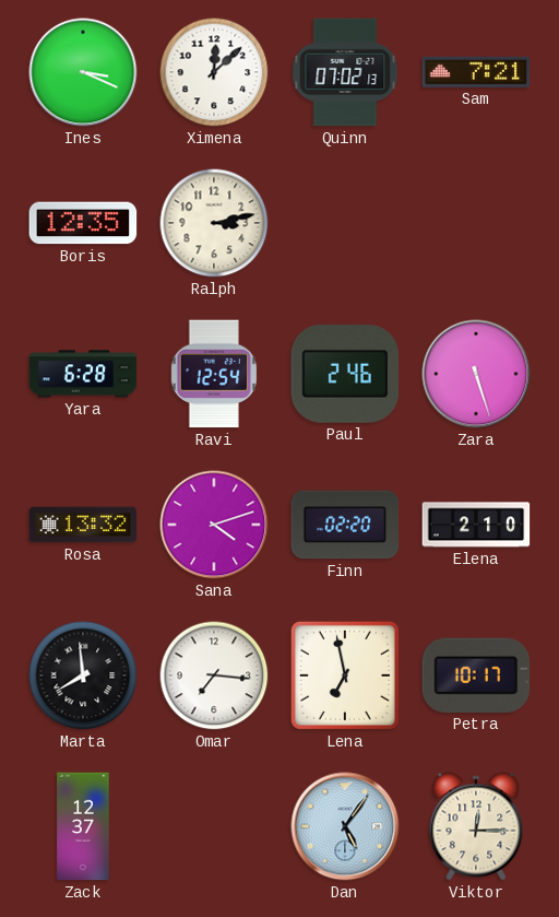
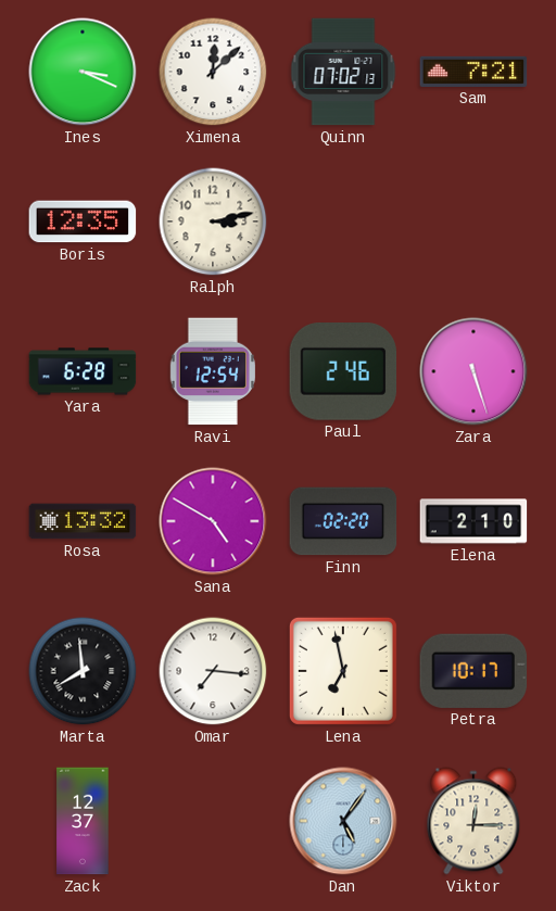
Sana: 4:12 -> 4:50
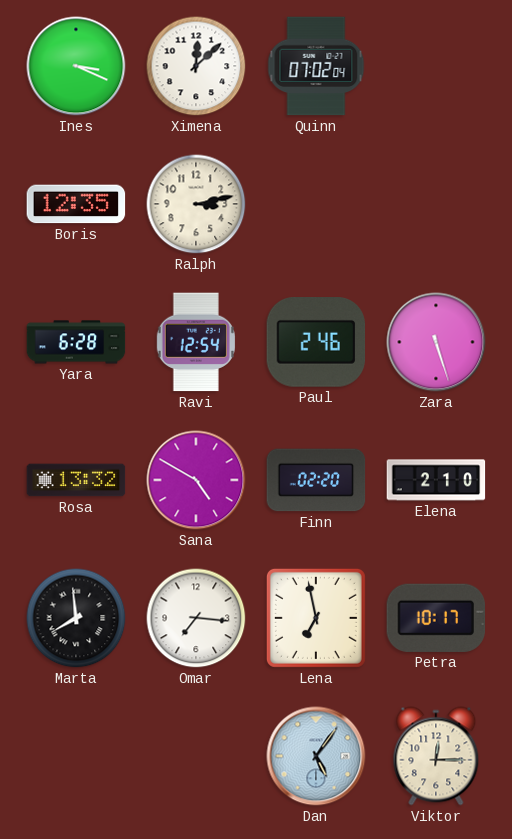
Quinn: 07:02:13 -> 07:02:04
Sam: 7:21 -> none
Zack: 12:37 -> none
